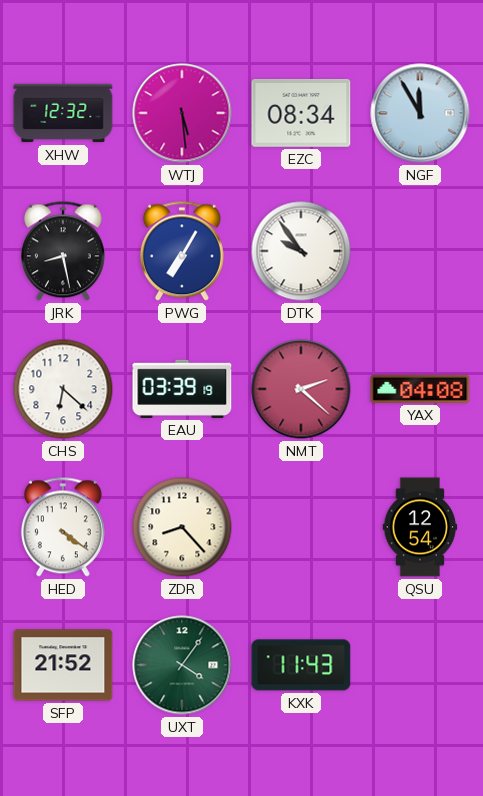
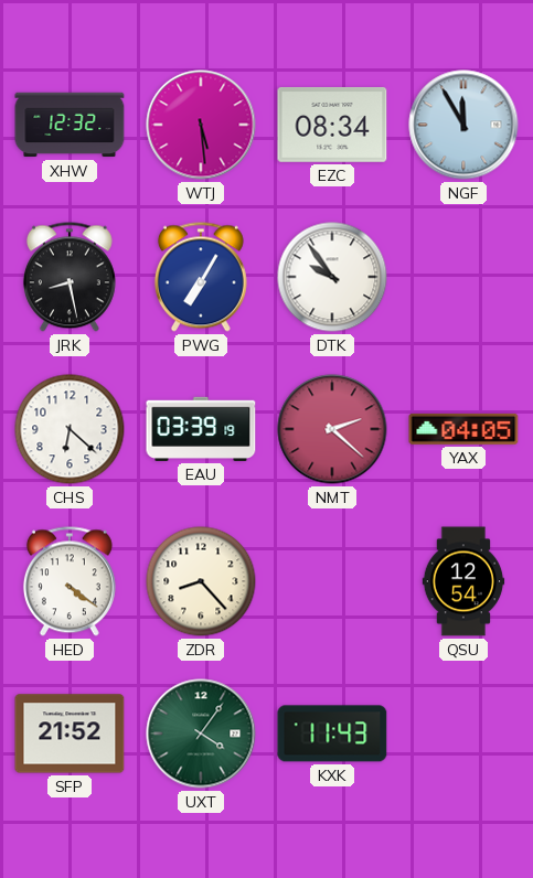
YAX: 04:08 -> 04:05
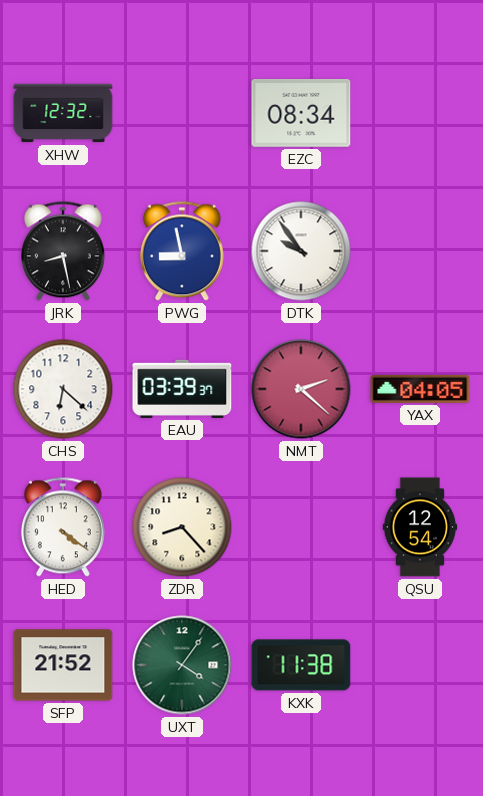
WTJ: 5:29 -> none
NGF: 11:55 -> none
PWG: 7:05 -> 8:58
EAU: 03:39:19 -> 03:39:37
KXK: 11:43 -> 11:38
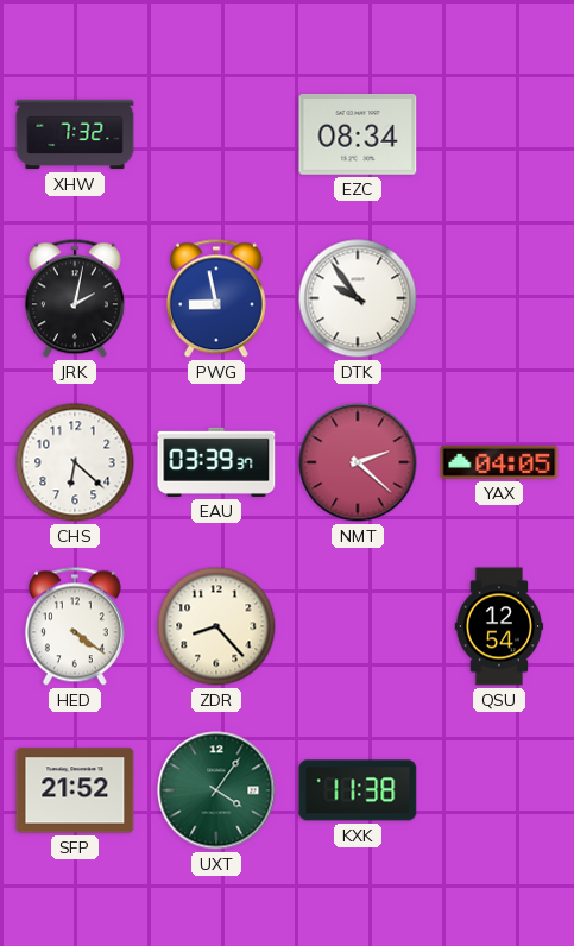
XHW: 12:32 -> 7:32
JRK: 8:28 -> 2:02
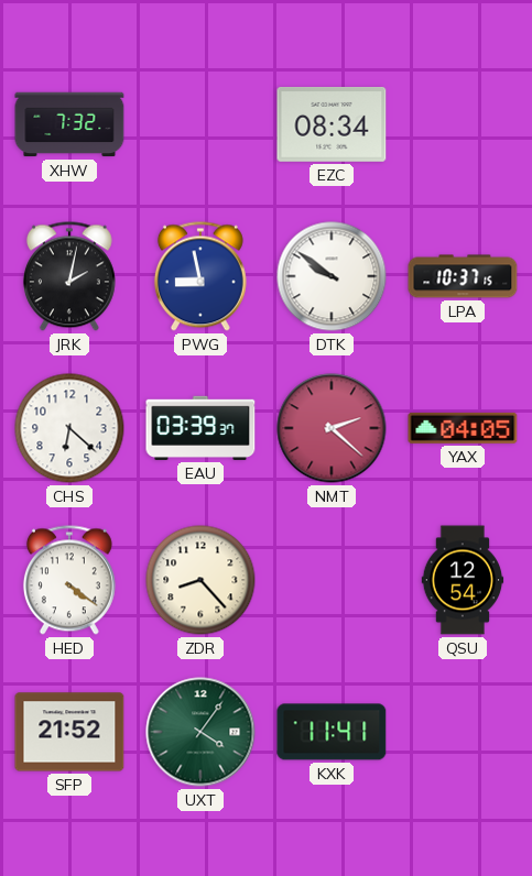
DTK: 9:54 -> 9:51
LPA: none -> 10:37
KXK: 11:38 -> 11:41
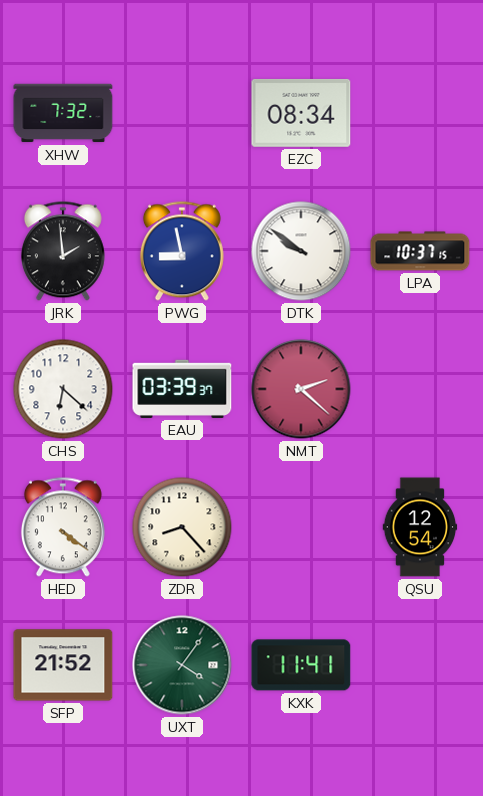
JRK: 2:02 -> 1:59
YAX: 04:05 -> none
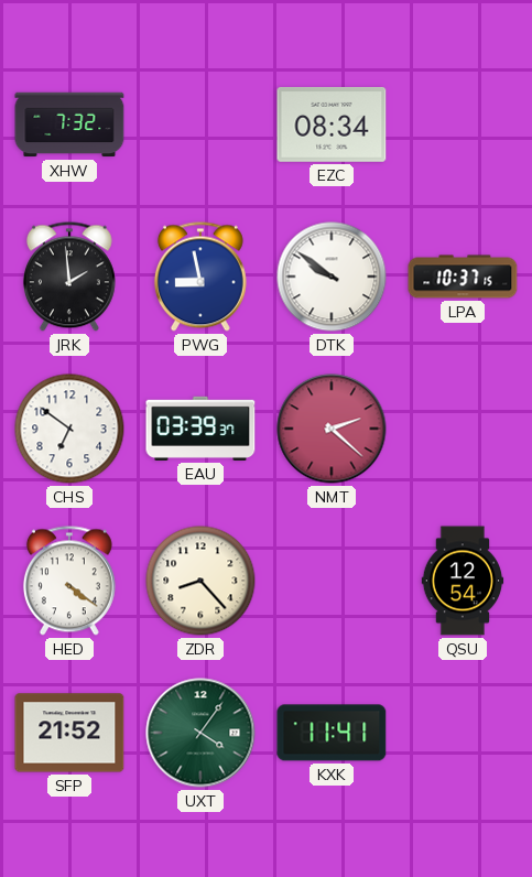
CHS: 6:22 -> 6:51
